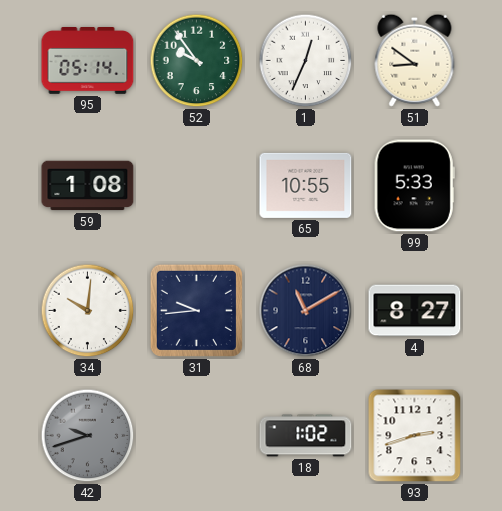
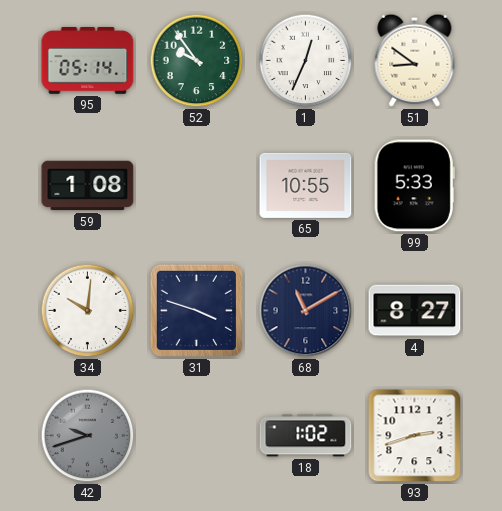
31: 9:44 -> 3:48
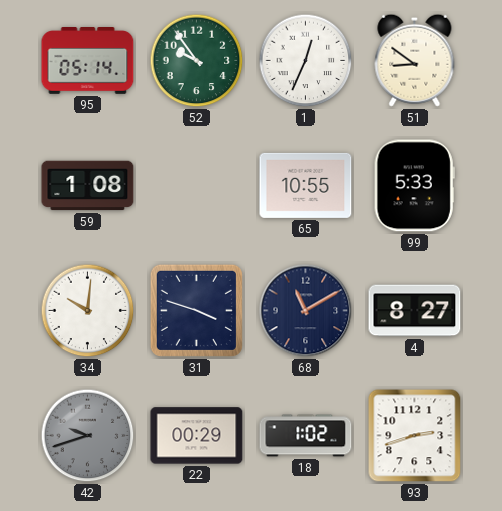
22: none -> 00:29
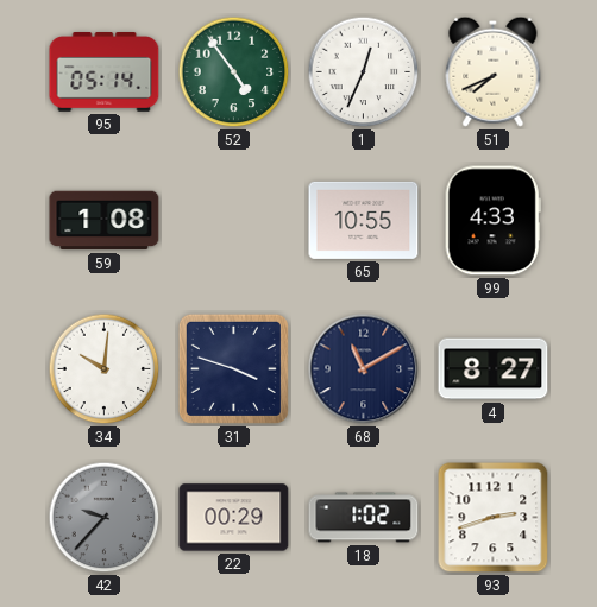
52: 9:54 -> 4:54
51: 8:51 -> 7:41
99: 5:33 -> 4:33
42: 9:42 -> 9:37
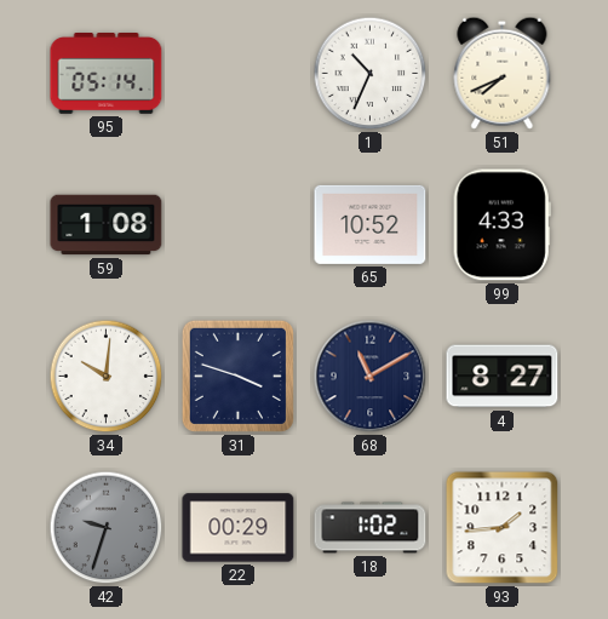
52: 4:54 -> none
1: 12:34 -> 10:34
65: 10:55 -> 10:52
42: 9:37 -> 9:33
93: 2:42 -> 1:44
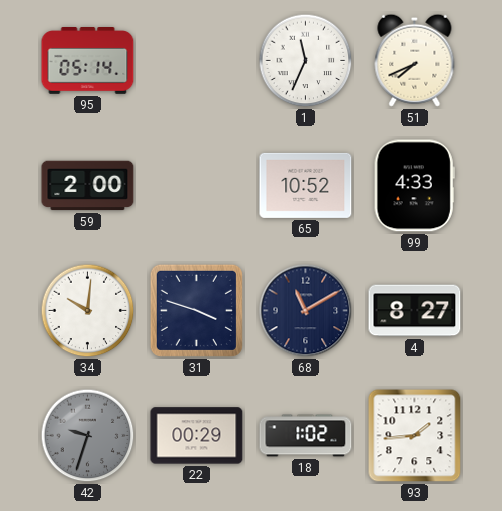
1: 10:34 -> 11:34
59: 1:08 -> 2:00
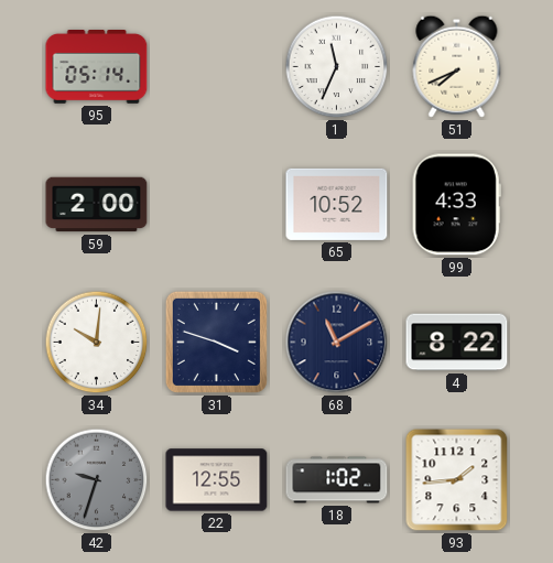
4: 8:27 -> 8:22
22: 00:29 -> 12:55
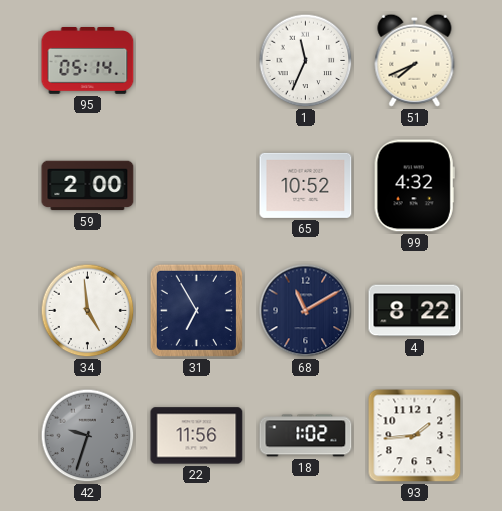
99: 4:33 -> 4:32
34: 10:01 -> 4:59
31: 3:48 -> 6:55
22: 12:55 -> 11:56
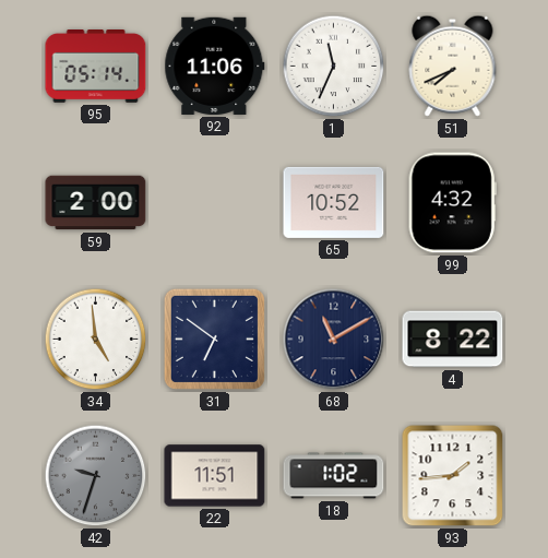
92: none -> 11:06
31: 6:55 -> 6:51
22: 11:56 -> 11:51
